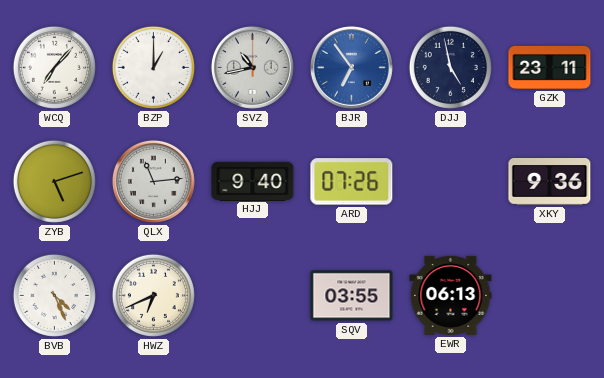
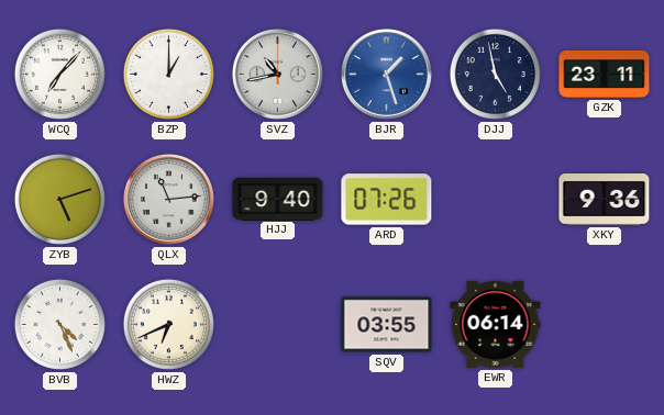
BJR: 6:54 -> 1:27
EWR: 06:13 -> 06:14
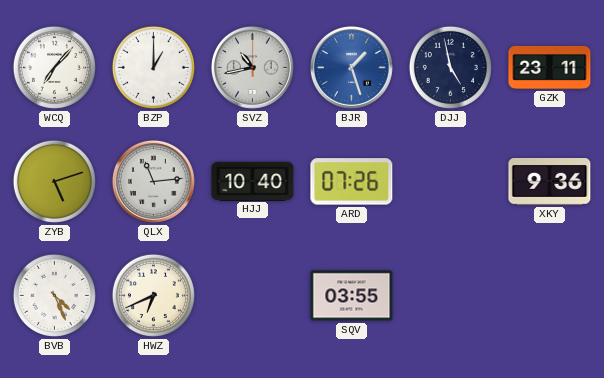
HJJ: 9:40 -> 10:40
EWR: 06:14 -> none
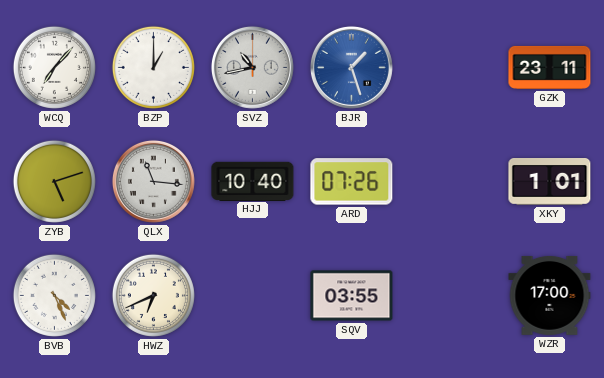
DJJ: 4:58 -> none
QLX: 11:14 -> 11:16
XKY: 9:36 -> 1:01
WZR: none -> 17:00
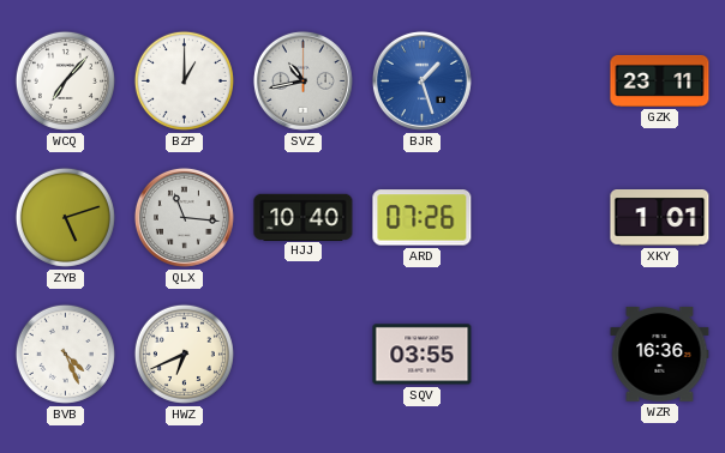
WZR: 17:00 -> 16:36
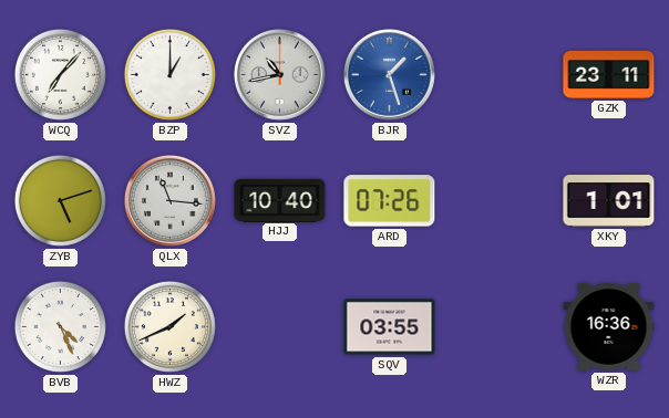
HWZ: 6:41 -> 1:41
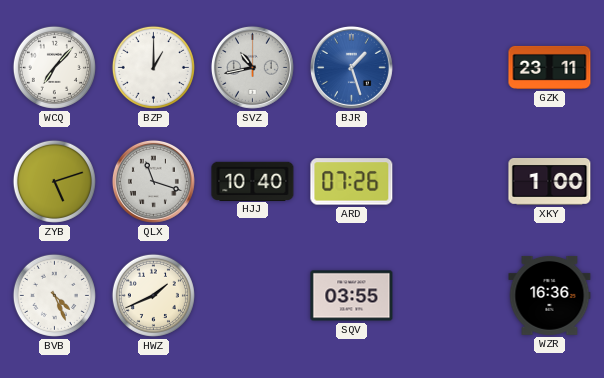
QLX: 11:16 -> 11:18
XKY: 1:01 -> 1:00
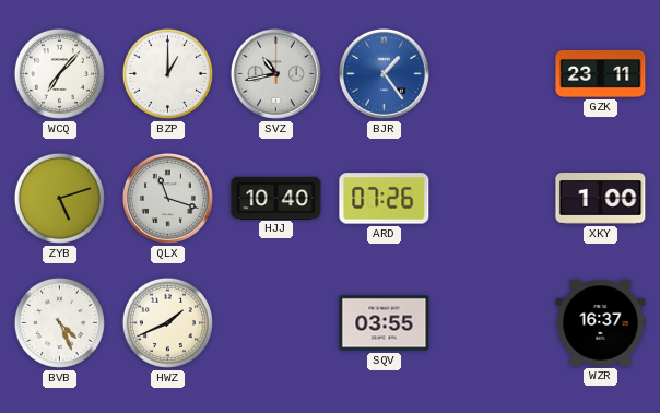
BJR: 1:27 -> 1:24
WZR: 16:36 -> 16:37
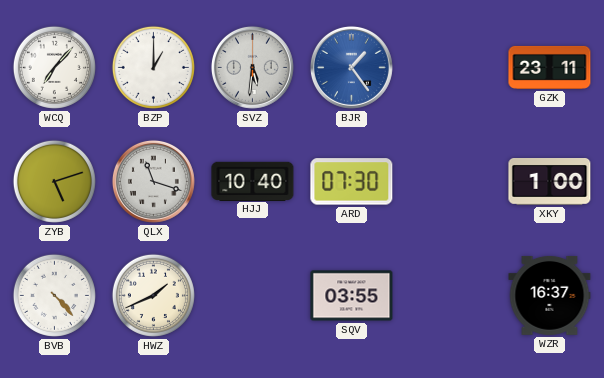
SVZ: 10:43 -> 5:31
ARD: 07:26 -> 07:30
BVB: 4:26 -> 4:23
